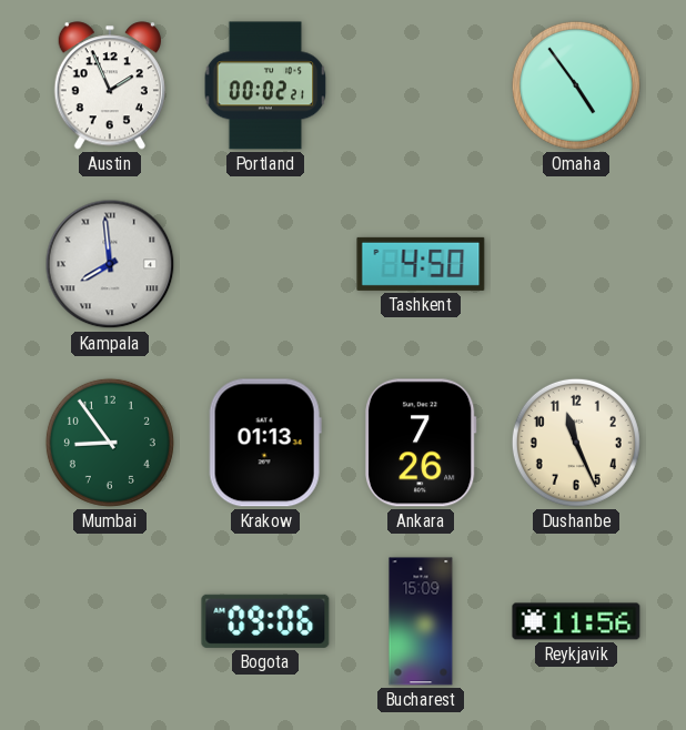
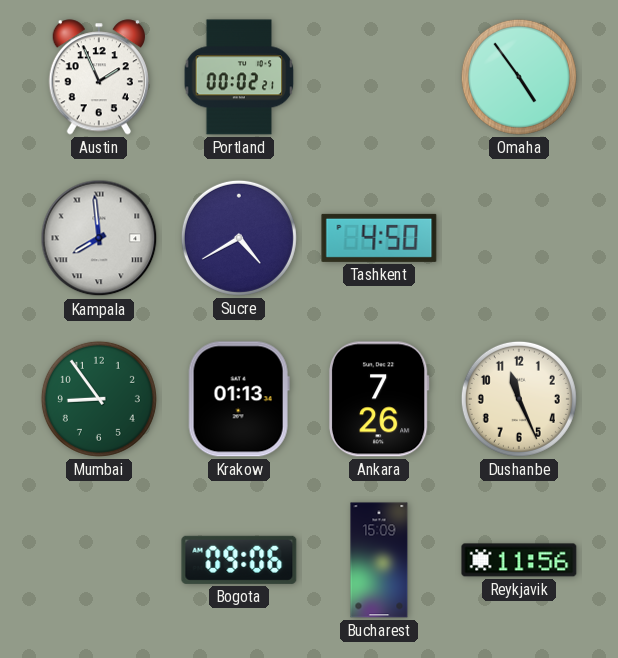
Sucre: none -> 4:40
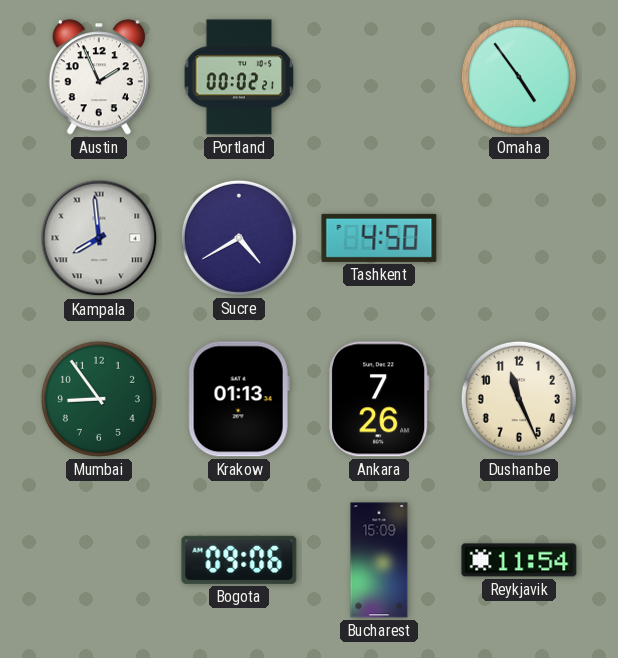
Reykjavik: 11:56 -> 11:54
